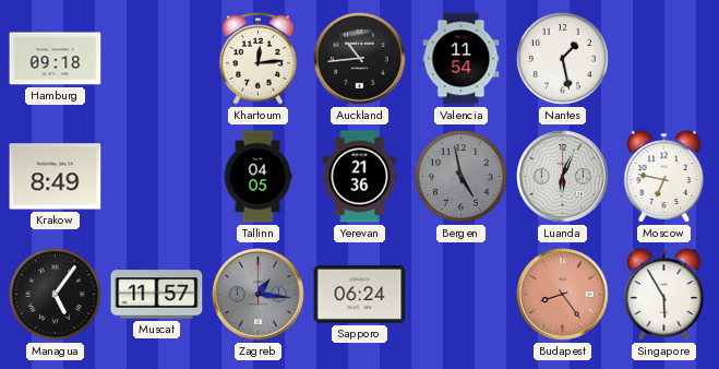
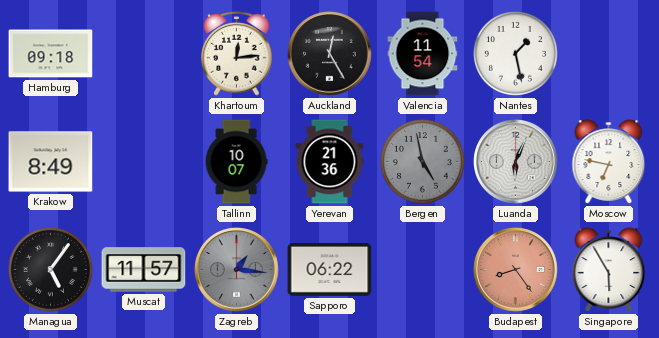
Auckland: 10:44 -> 12:25
Tallinn: 04:05 -> 10:07
Sapporo: 06:24 -> 06:22
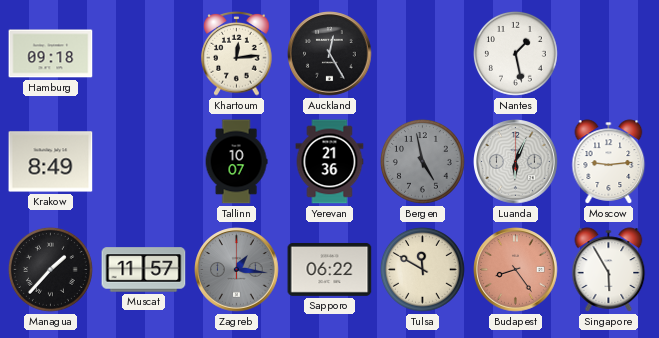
Valencia: 11:54 -> none
Moscow: 6:47 -> 9:14
Managua: 5:06 -> 1:37
Tulsa: none -> 11:50
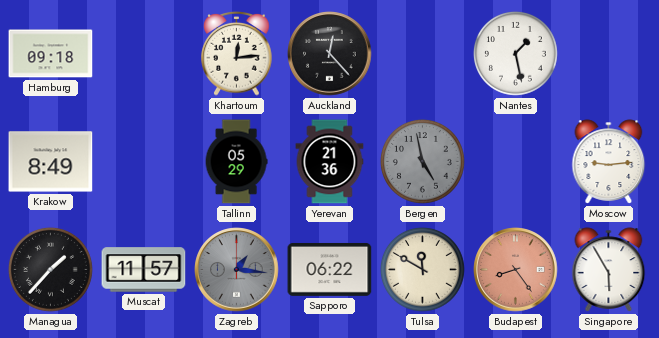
Auckland: 12:25 -> 12:23
Tallinn: 10:07 -> 05:29
Luanda: 6:04 -> none
